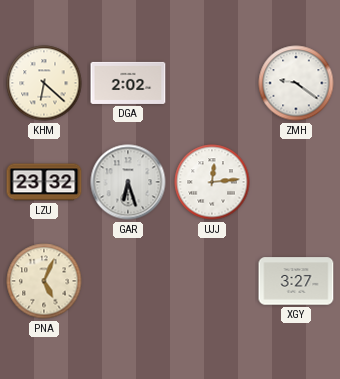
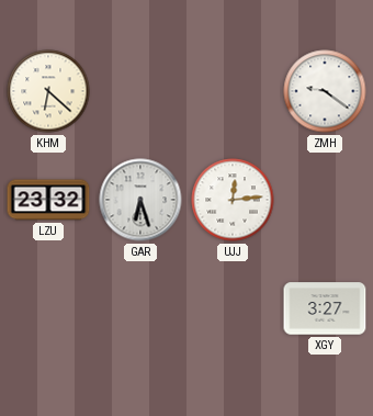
DGA: 2:02 -> none
PNA: 5:04 -> none
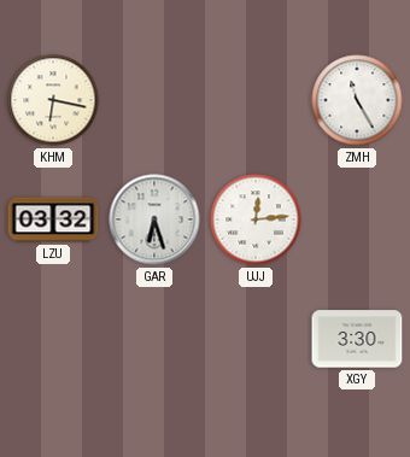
KHM: 6:22 -> 6:17
ZMH: 9:21 -> 11:25
LZU: 23:32 -> 03:32
XGY: 3:27 -> 3:30
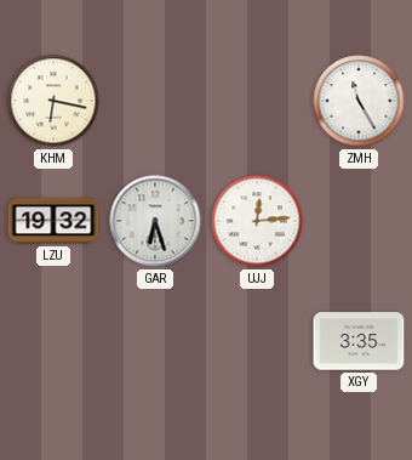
LZU: 03:32 -> 19:32
XGY: 3:30 -> 3:35
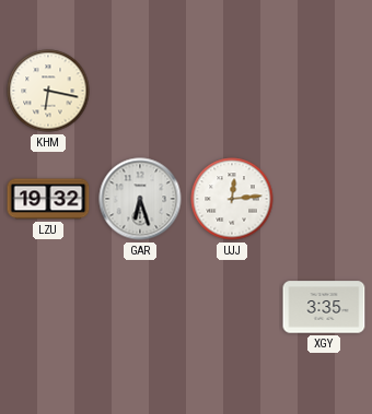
ZMH: 11:25 -> none
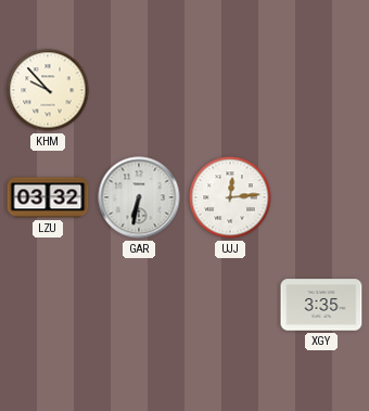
KHM: 6:17 -> 9:53
LZU: 19:32 -> 03:32
GAR: 6:27 -> 6:32
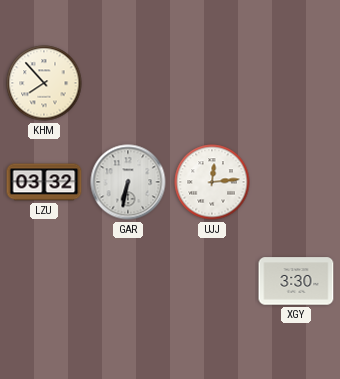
KHM: 9:53 -> 7:53
XGY: 3:35 -> 3:30
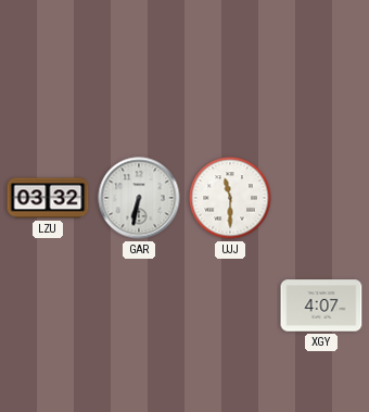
KHM: 7:53 -> none
UJJ: 12:14 -> 11:30
XGY: 3:30 -> 4:07
